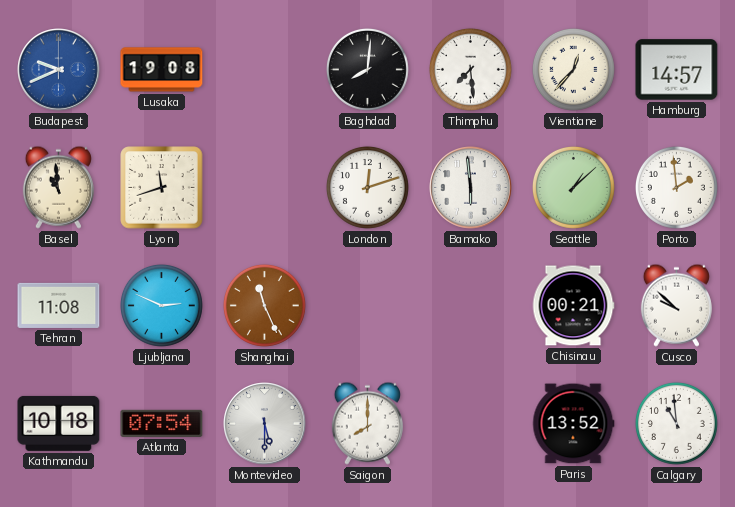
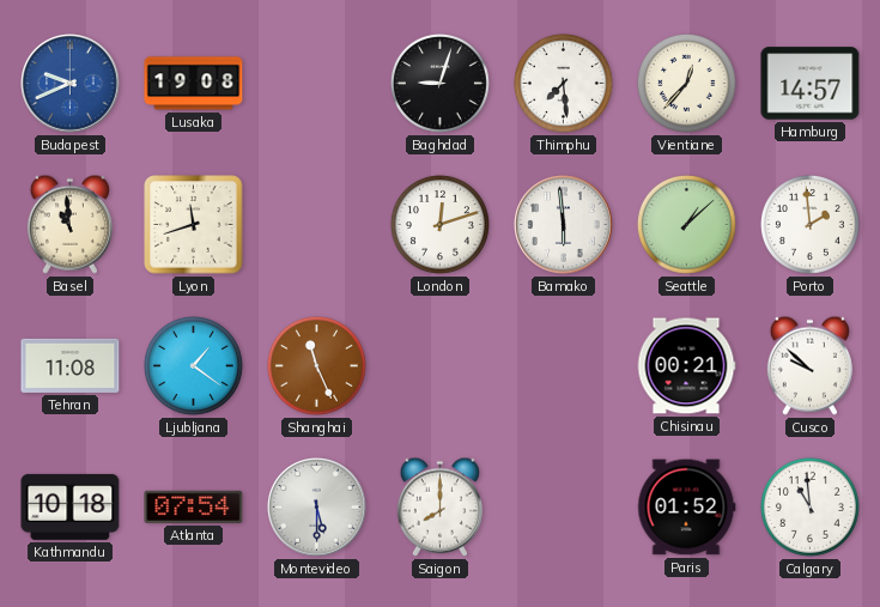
Baghdad: 8:01 -> 9:03
Ljubljana: 2:49 -> 1:21
Paris: 13:52 -> 01:52
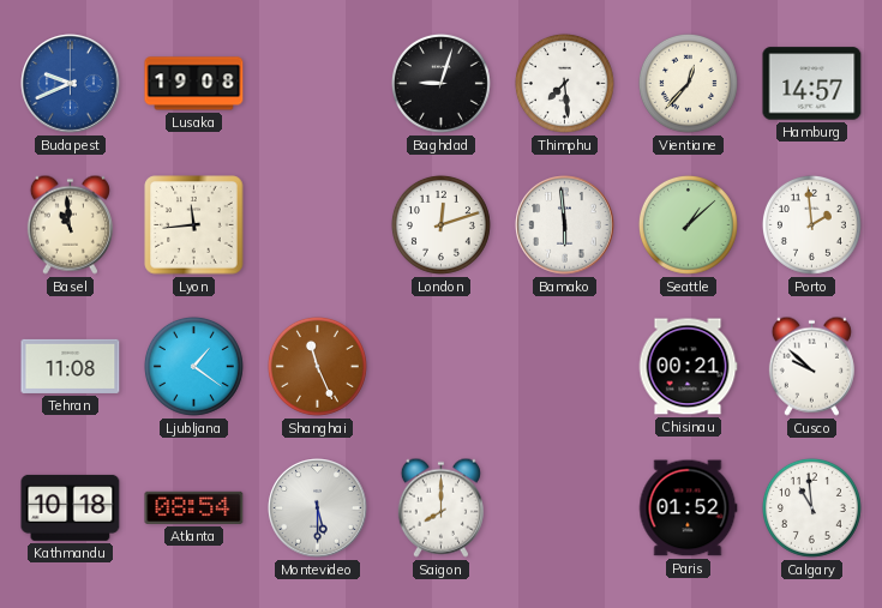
Lyon: 11:42 -> 11:44
Atlanta: 07:54 -> 08:54
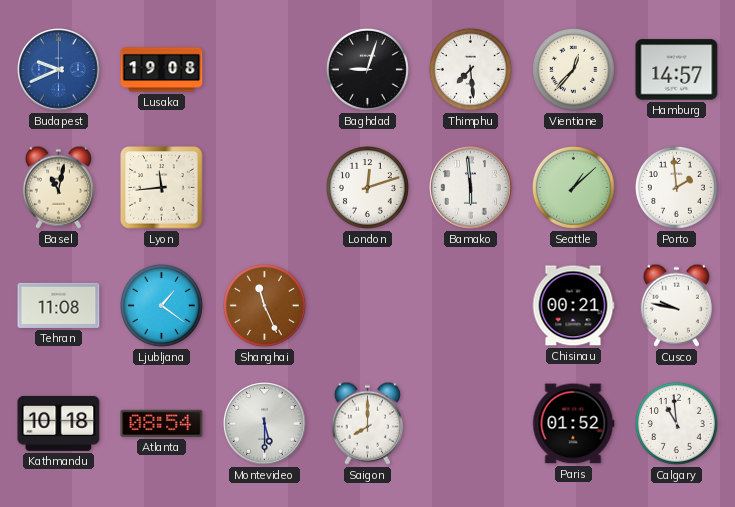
Basel: 10:59 -> 11:02
Cusco: 9:52 -> 9:47
